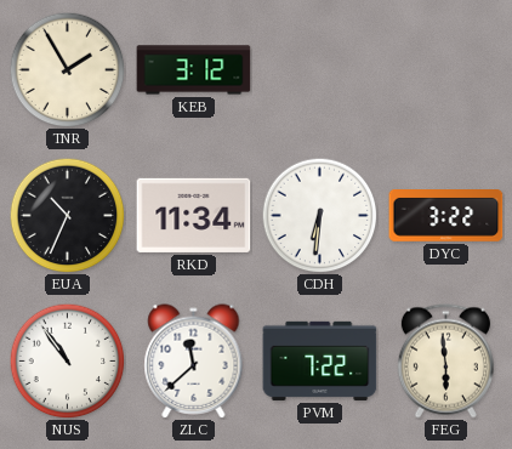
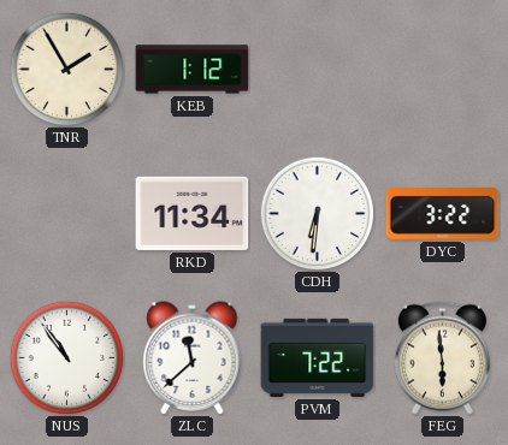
KEB: 3:12 -> 1:12
EUA: 10:34 -> none
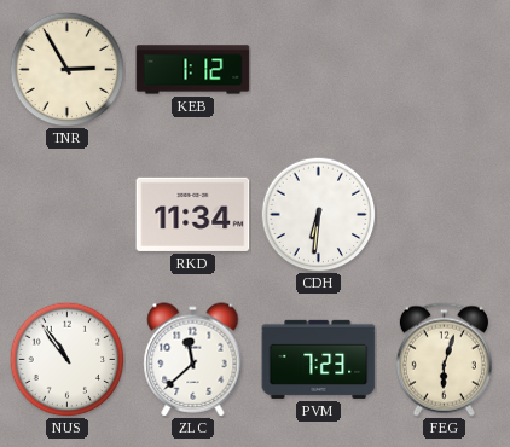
TNR: 1:55 -> 2:55
DYC: 3:22 -> none
PVM: 7:22 -> 7:23
FEG: 5:59 -> 6:03
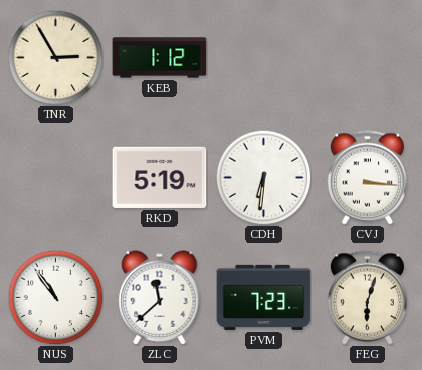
RKD: 11:34 -> 5:19
CVJ: none -> 3:16
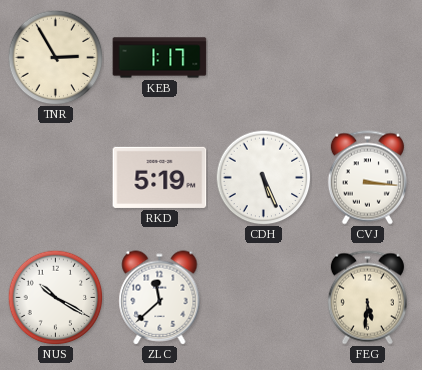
KEB: 1:12 -> 1:17
CDH: 6:31 -> 5:26
NUS: 10:54 -> 10:20
PVM: 7:23 -> none
FEG: 6:03 -> 5:31
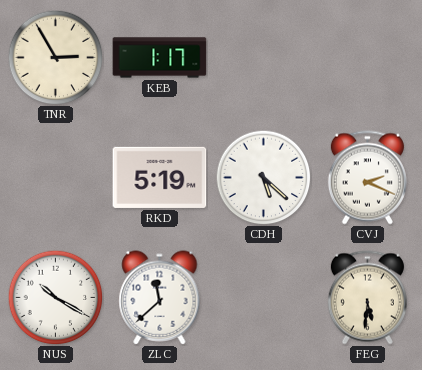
CDH: 5:26 -> 5:22
CVJ: 3:16 -> 2:19
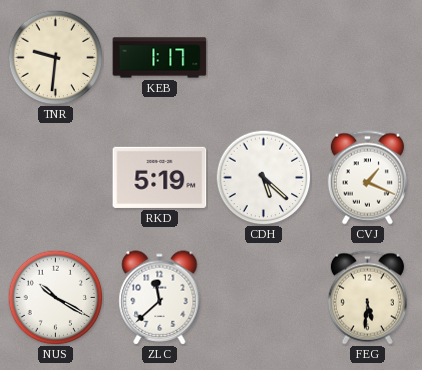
TNR: 2:55 -> 9:31
CVJ: 2:19 -> 1:19
